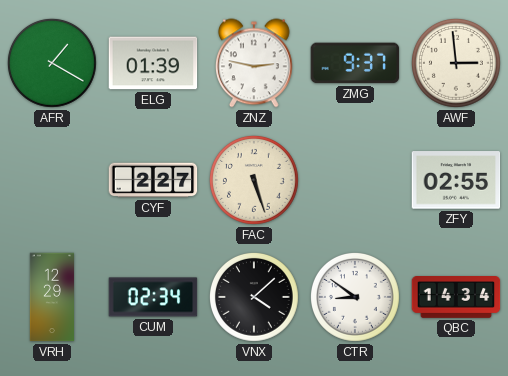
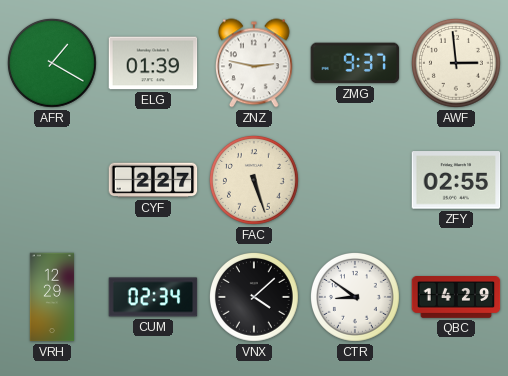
QBC: 14:34 -> 14:29
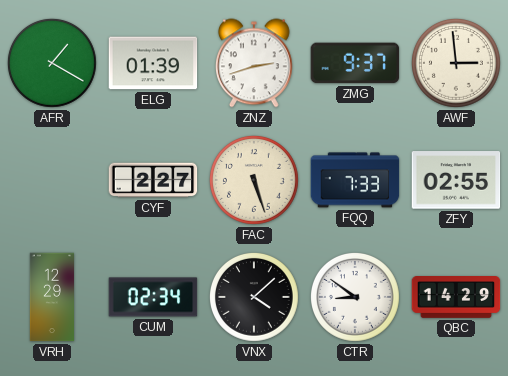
ZNZ: 2:47 -> 2:42
FQQ: none -> 7:33
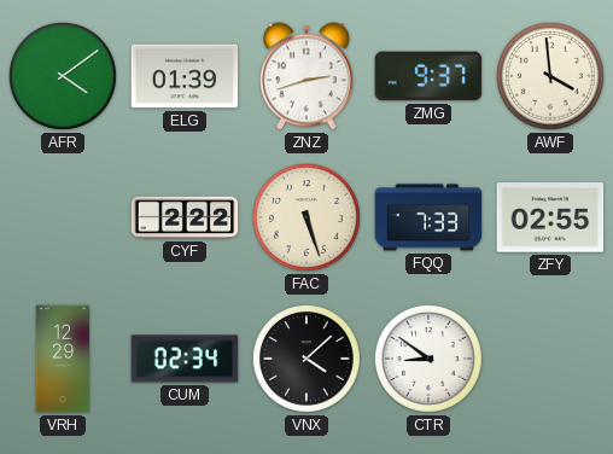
AFR: 1:20 -> 4:09
AWF: 2:59 -> 3:59
CYF: 2:27 -> 2:22
QBC: 14:29 -> none
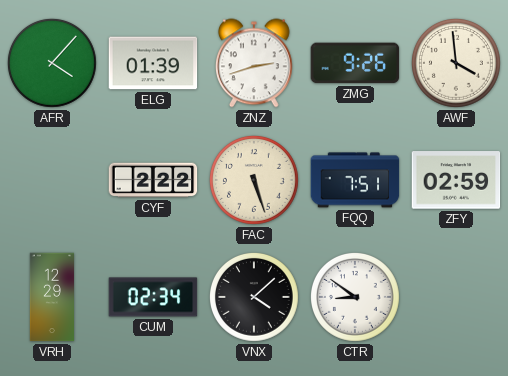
AFR: 4:09 -> 4:07
ZMG: 9:37 -> 9:26
FQQ: 7:33 -> 7:51
ZFY: 02:55 -> 02:59
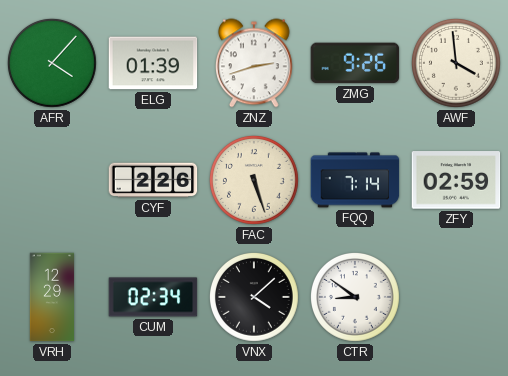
CYF: 2:22 -> 2:26
FQQ: 7:51 -> 7:14
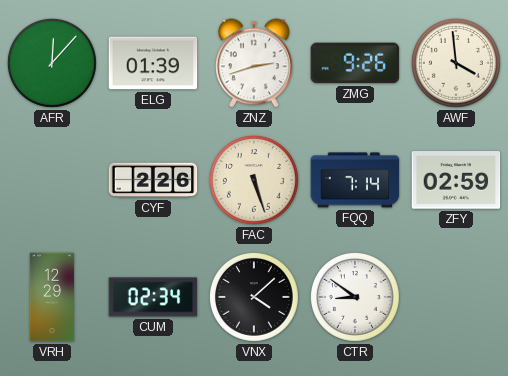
AFR: 4:07 -> 12:07
